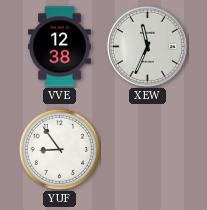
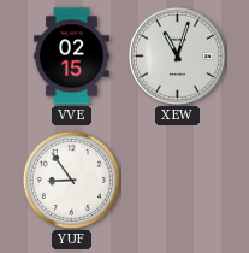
VVE: 12:38 -> 02:15
XEW: 11:34 -> 11:03
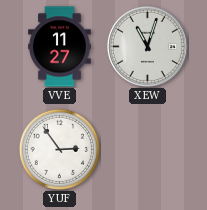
VVE: 02:15 -> 11:27
YUF: 8:54 -> 2:54
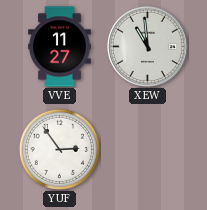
XEW: 11:03 -> 10:59
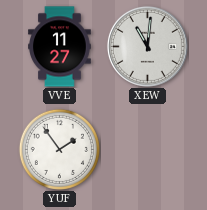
XEW: 10:59 -> 11:01
YUF: 2:54 -> 1:54
